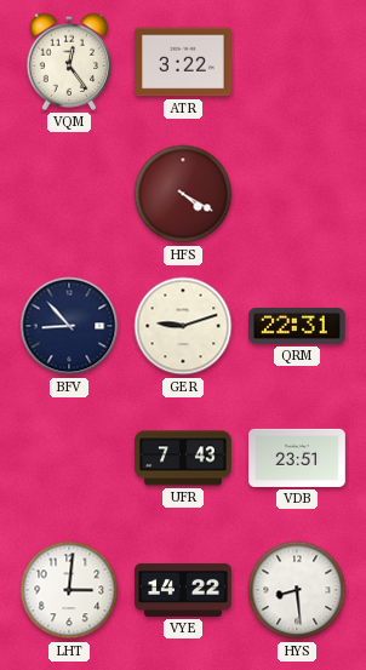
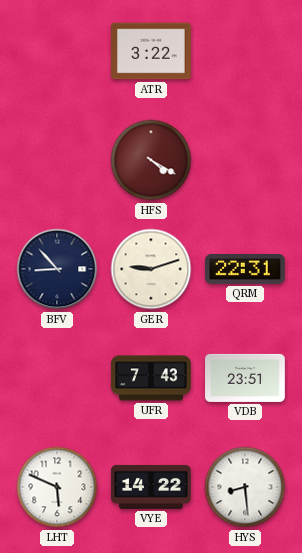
VQM: 12:24 -> none
LHT: 3:01 -> 5:49
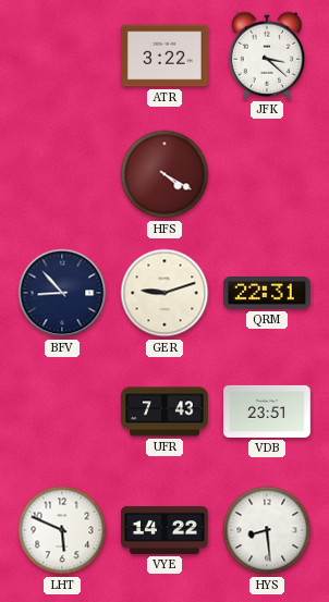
JFK: none -> 3:22
